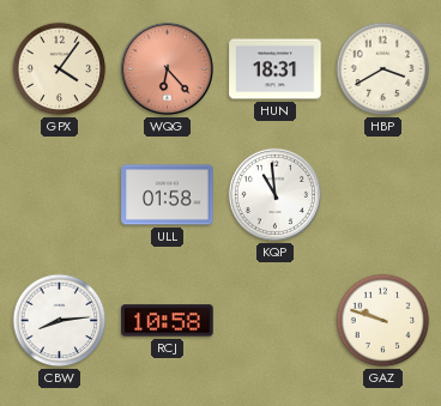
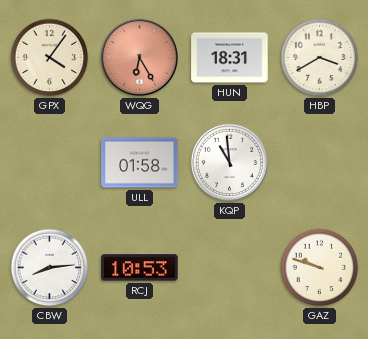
WQG: 6:23 -> 6:25
RCJ: 10:58 -> 10:53
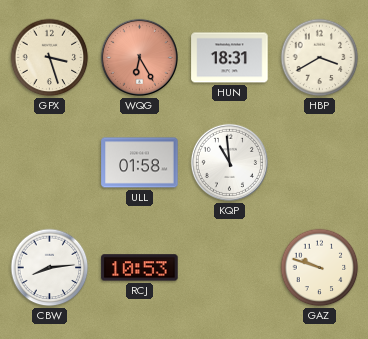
GPX: 4:06 -> 3:27
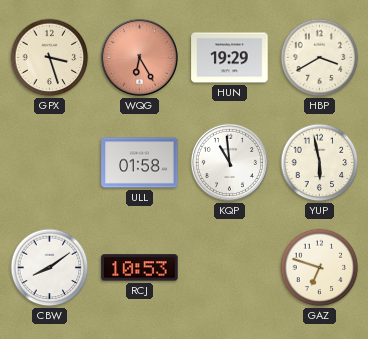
HUN: 18:31 -> 19:29
YUP: none -> 5:58
CBW: 8:14 -> 8:09
GAZ: 9:48 -> 6:48
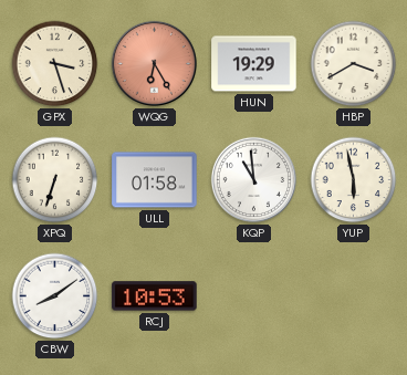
XPQ: none -> 6:33
GAZ: 6:48 -> none
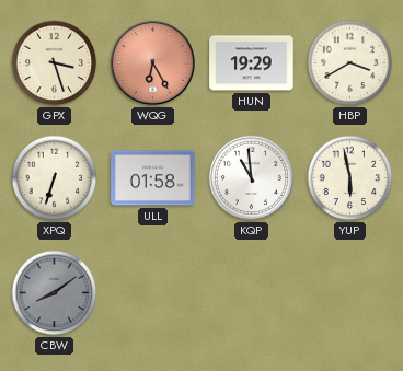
CBW dial: white -> grey
RCJ: 10:53 -> none
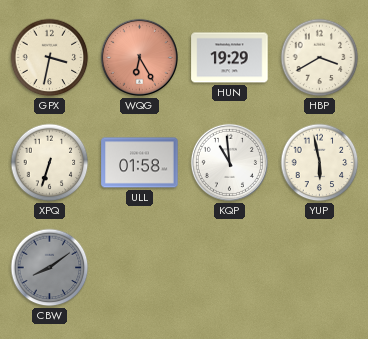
GPX: 3:27 -> 3:32
